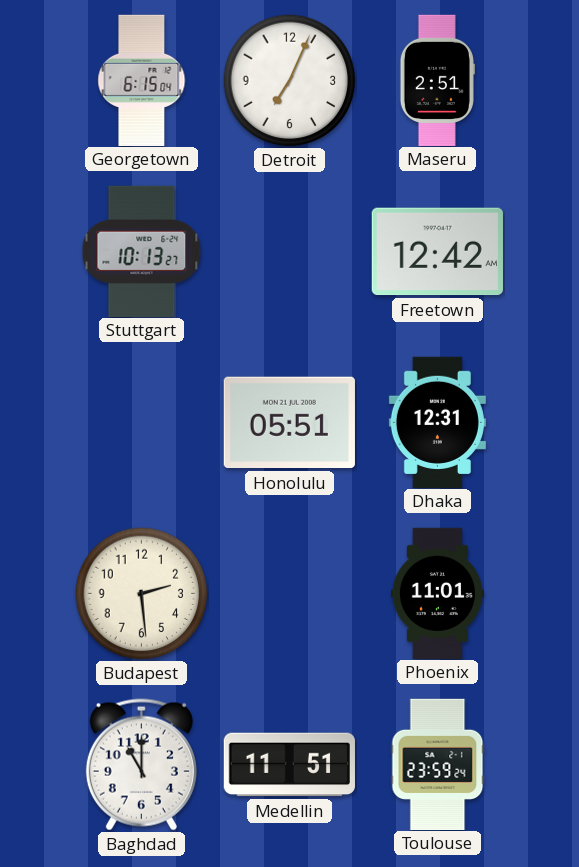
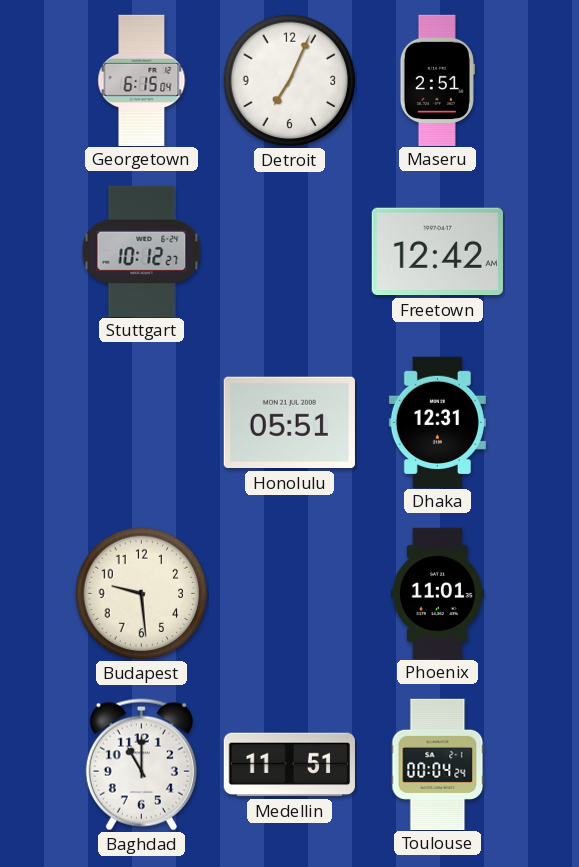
Stuttgart: 10:13 -> 10:12
Budapest: 2:29 -> 9:29
Toulouse: 23:59 -> 00:04
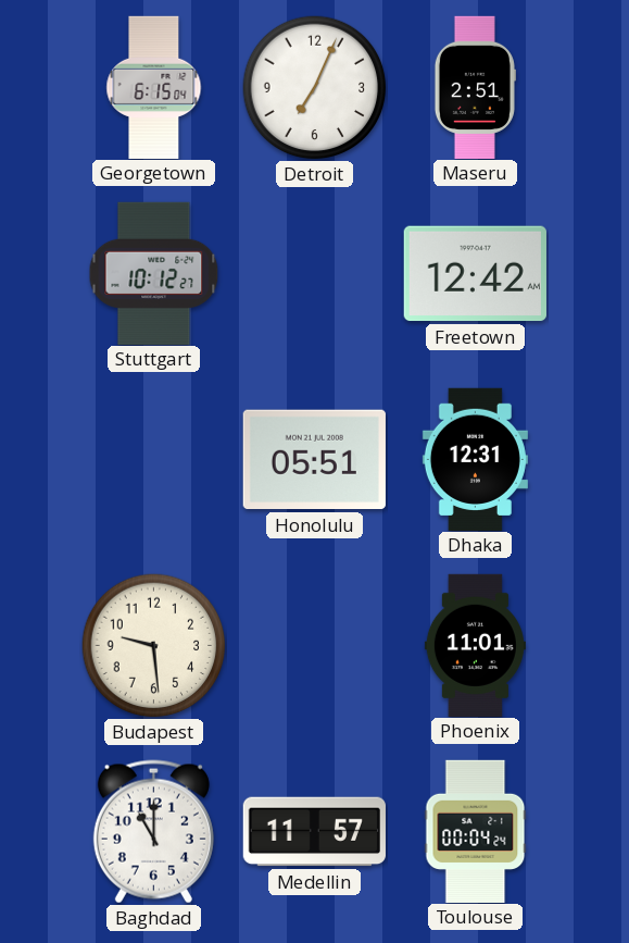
Medellin: 11:51 -> 11:57
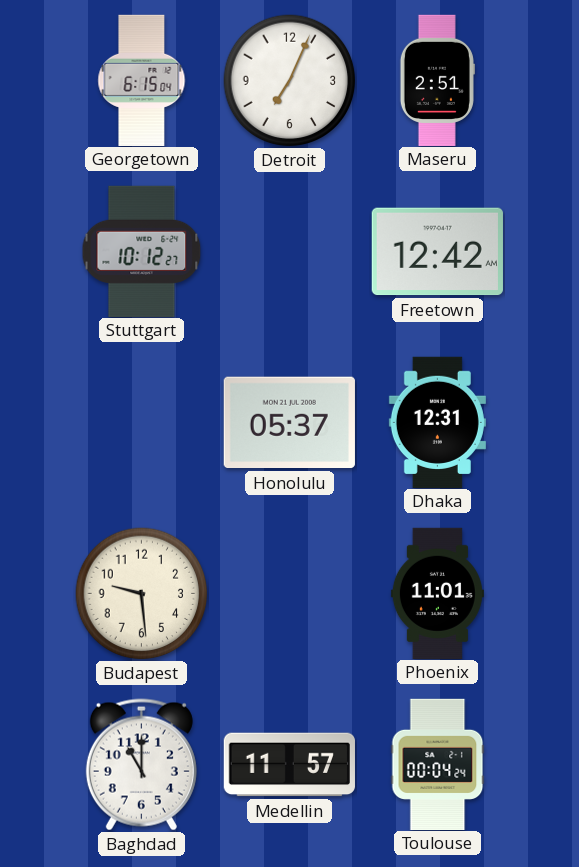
Honolulu: 05:51 -> 05:37
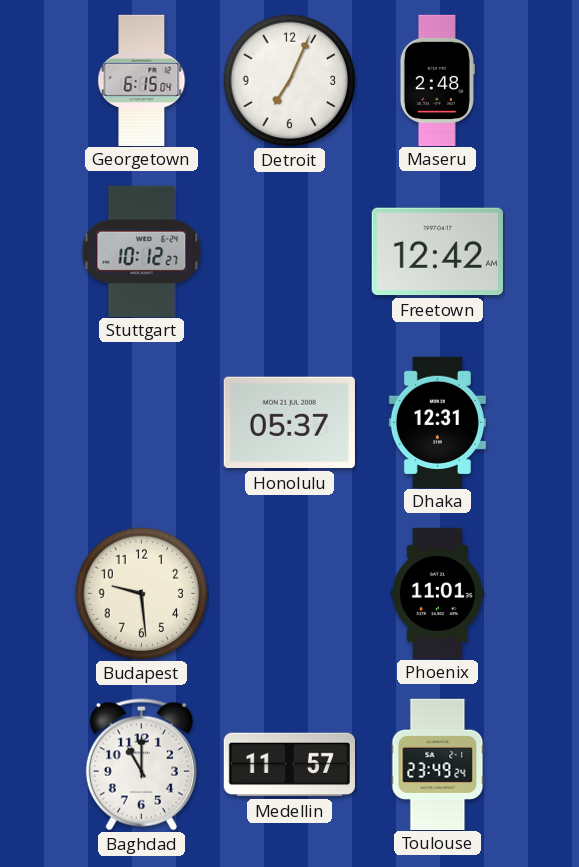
Maseru: 2:51 -> 2:48
Toulouse: 00:04 -> 23:49
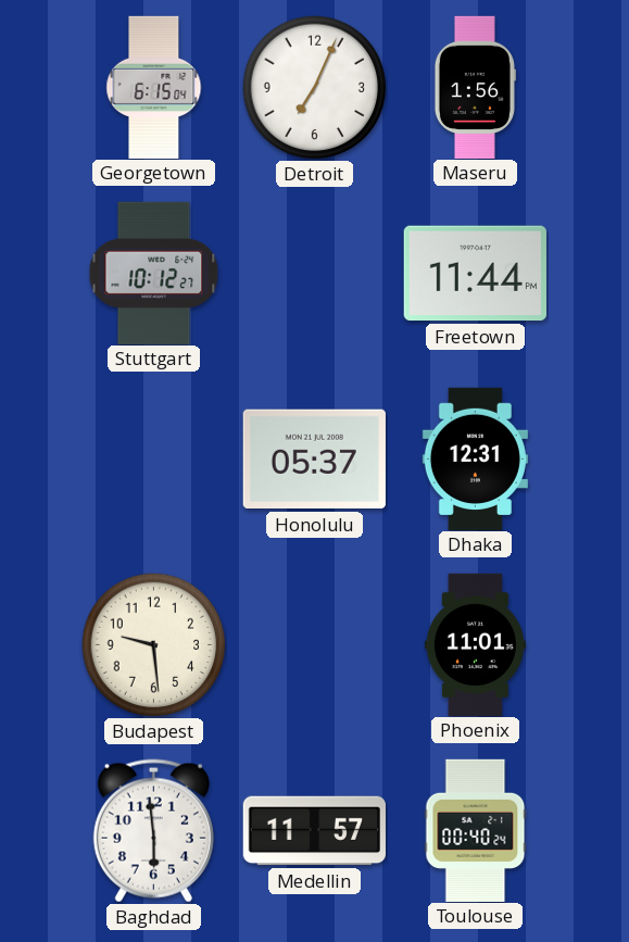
Maseru: 2:48 -> 1:56
Freetown: 12:42 -> 11:44
Baghdad: 11:00 -> 5:59
Toulouse: 23:49 -> 00:40
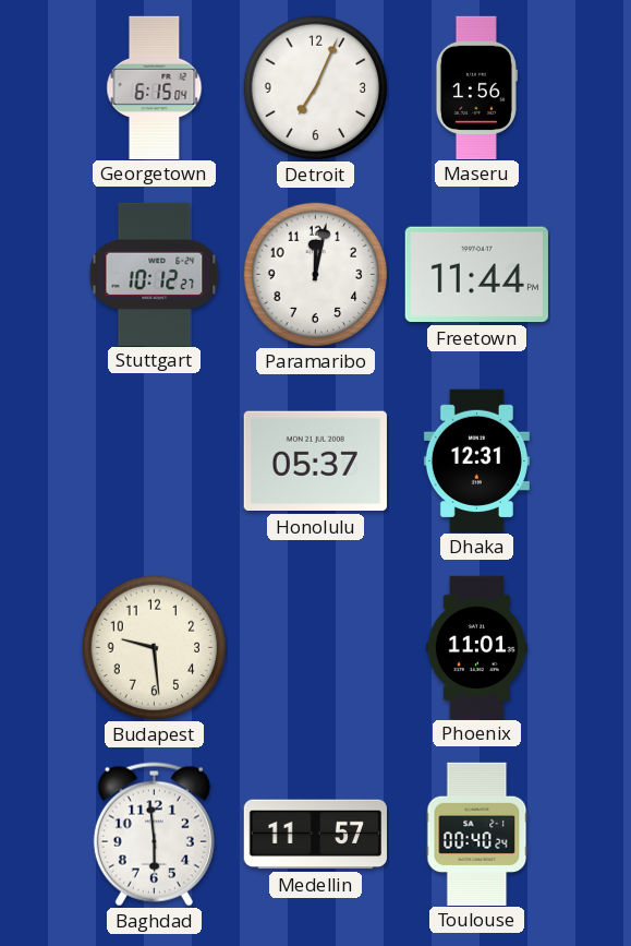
Paramaribo: none -> 12:02
